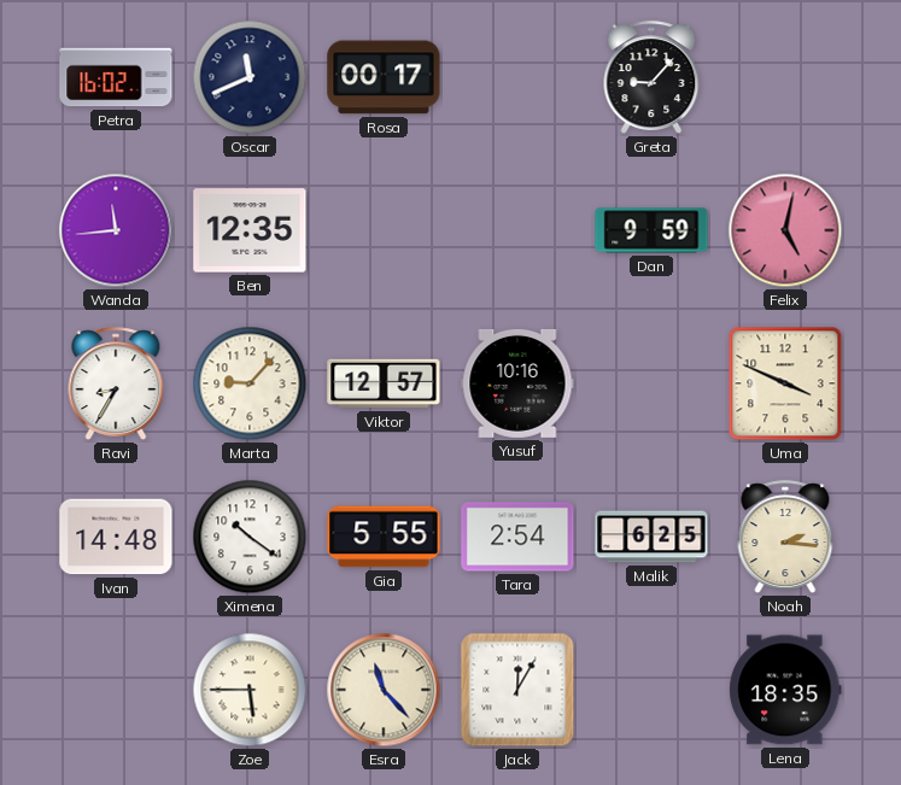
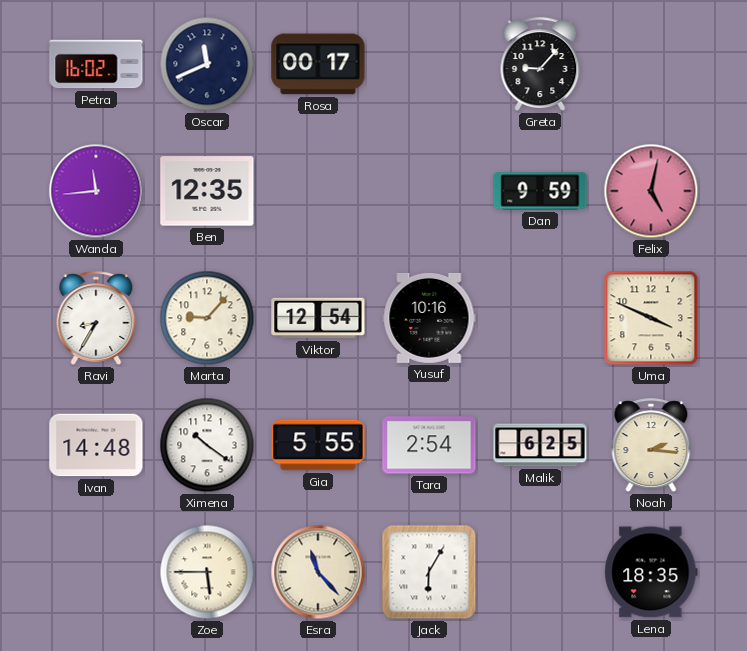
Viktor: 12:57 -> 12:54
Jack: 12:05 -> 6:05
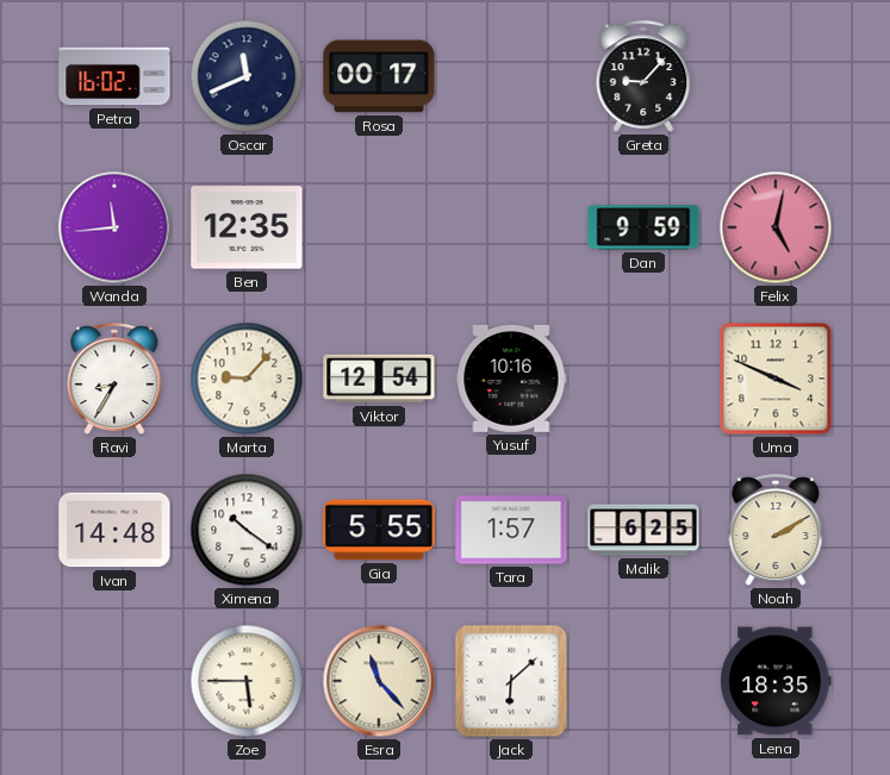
Tara: 2:54 -> 1:57
Noah: 2:16 -> 2:10
Jack: 6:05 -> 6:08
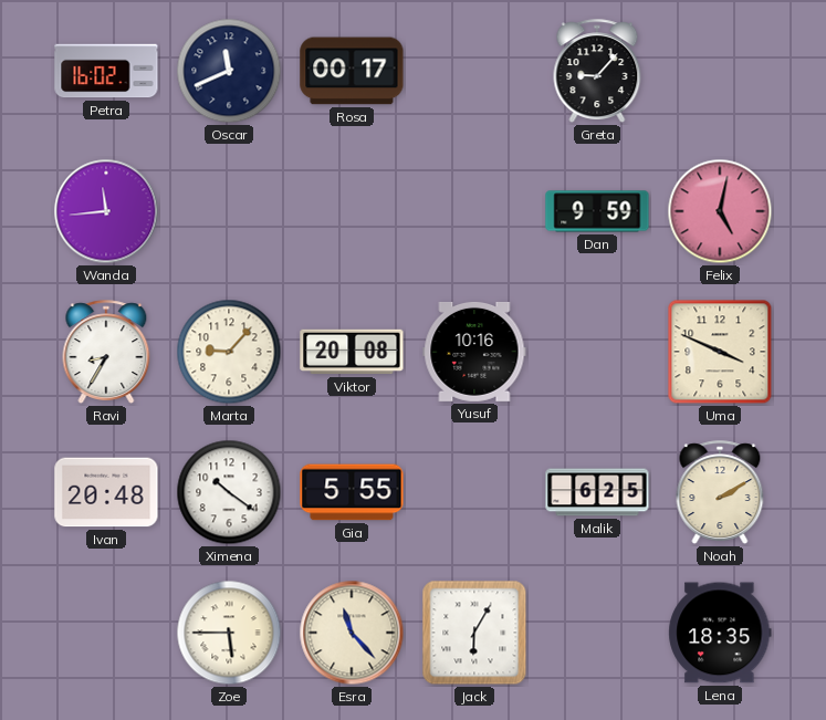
Ben: 12:35 -> none
Viktor: 12:54 -> 20:08
Ivan: 14:48 -> 20:48
Tara: 1:57 -> none
Jack: 6:08 -> 6:05
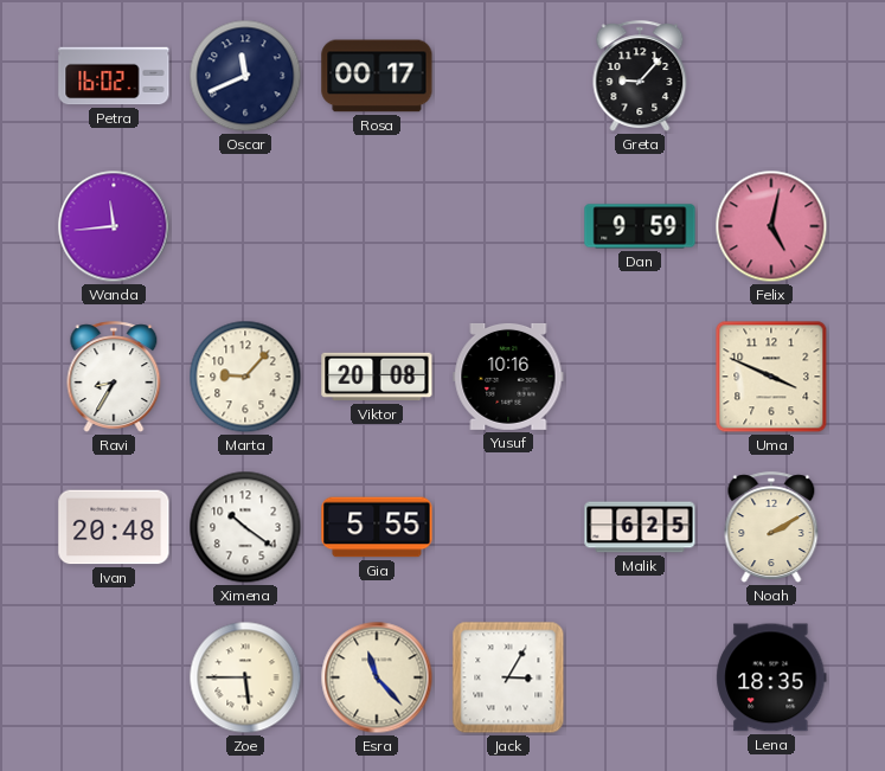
Jack: 6:05 -> 3:05
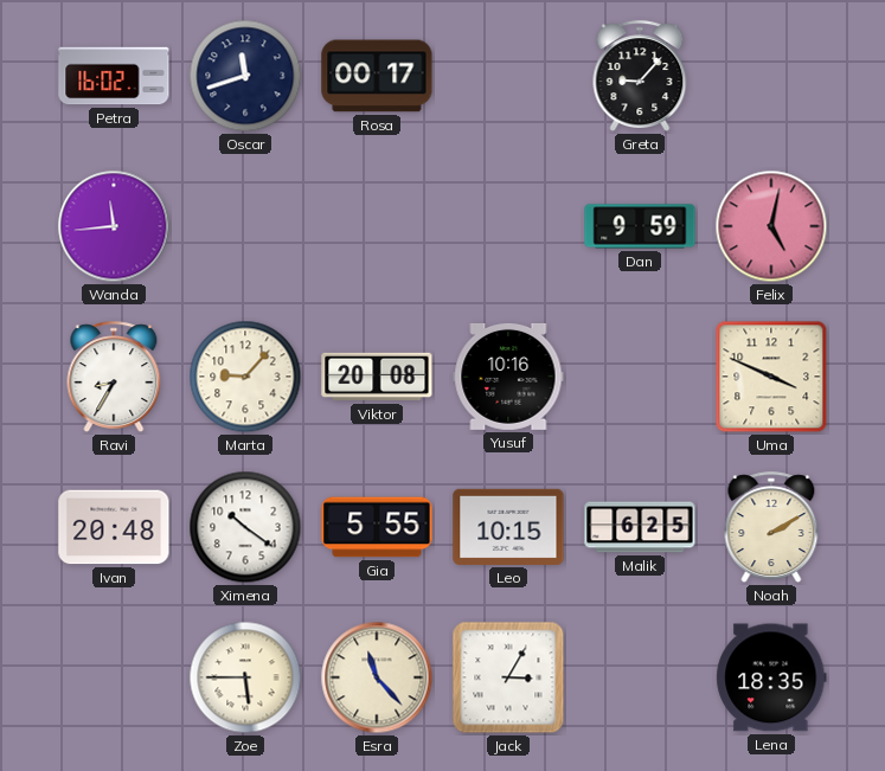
Oscar: 11:41 -> 11:42
Leo: none -> 10:15
